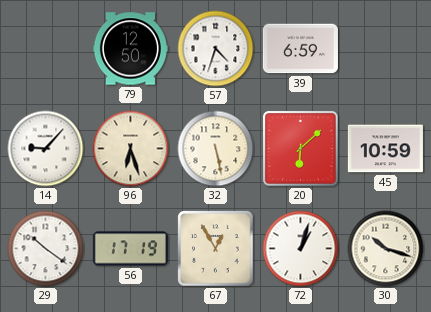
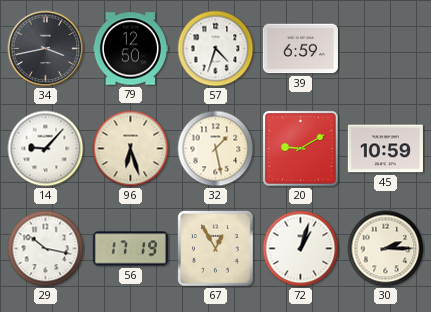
34: none -> 3:43
32: 5:28 -> 1:28
20: 6:08 -> 9:10
29: 10:21 -> 10:17
30: 10:18 -> 2:15
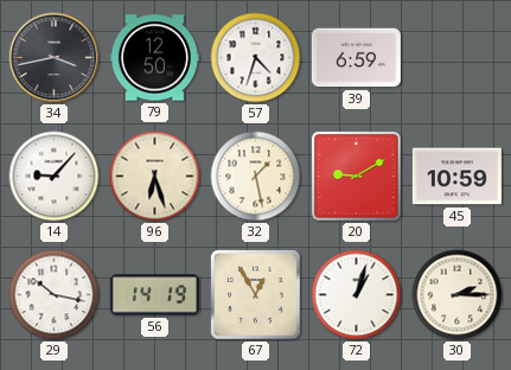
56: 17:19 -> 14:19
